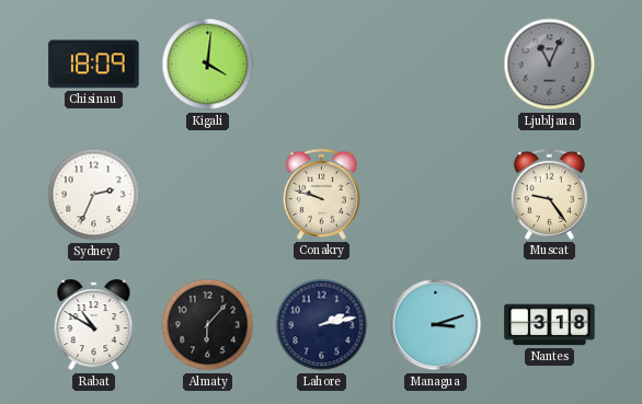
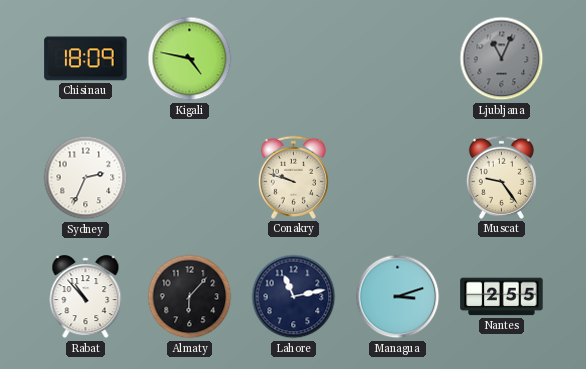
Kigali: 4:01 -> 4:47
Rabat: 10:50 -> 10:53
Lahore: 2:13 -> 11:13
Nantes: 3:18 -> 2:55
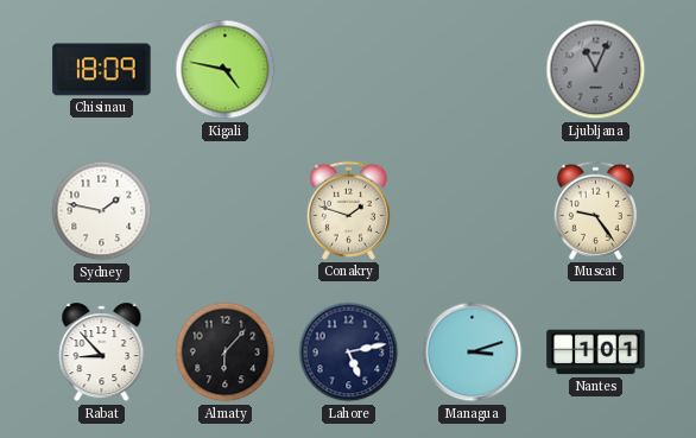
Sydney: 2:34 -> 1:47
Conakry: 9:48 -> 1:48
Rabat: 10:53 -> 8:53
Lahore: 11:13 -> 5:13
Nantes: 2:55 -> 1:01
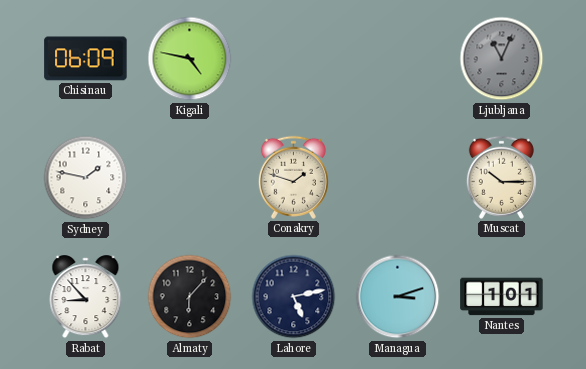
Chisinau: 18:09 -> 06:09
Muscat: 9:24 -> 10:15
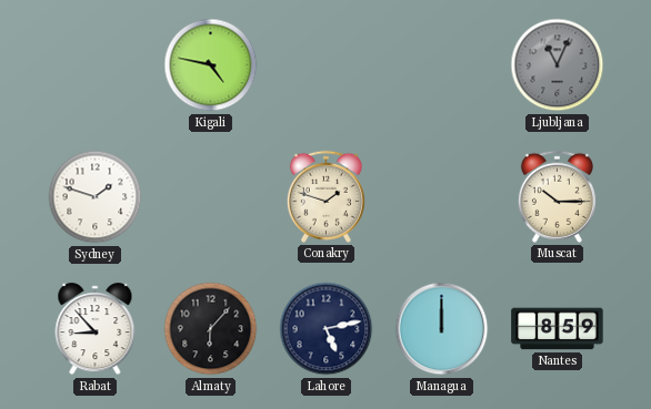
Chisinau: 06:09 -> none
Sydney: 1:47 -> 1:48
Managua: 3:12 -> 12:00
Nantes: 1:01 -> 8:59
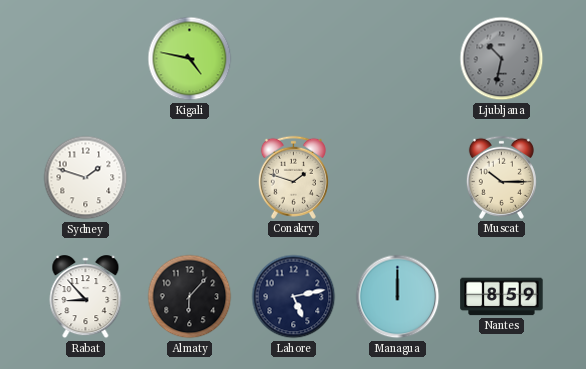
Ljubljana: 11:04 -> 10:32
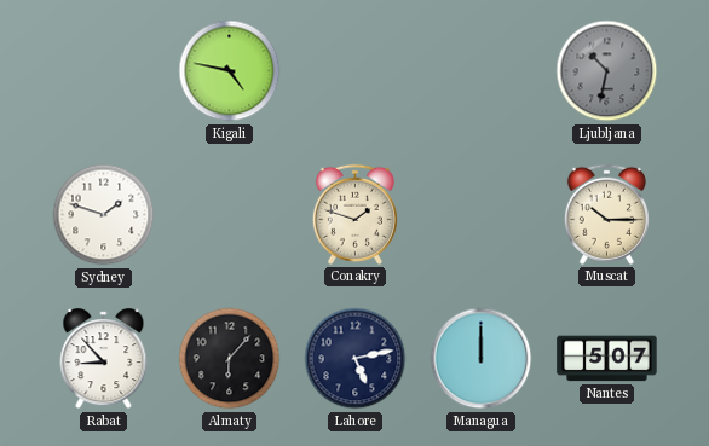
Nantes: 8:59 -> 5:07
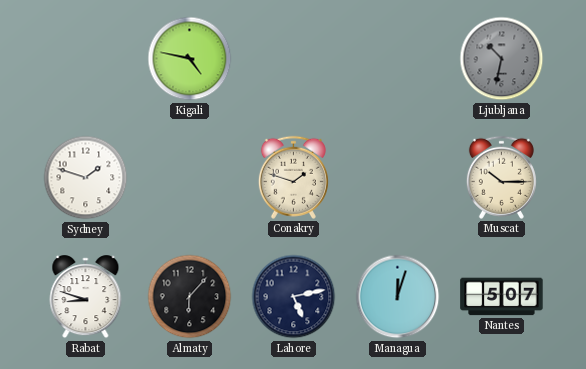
Rabat: 8:53 -> 8:48
Managua: 12:00 -> 12:03
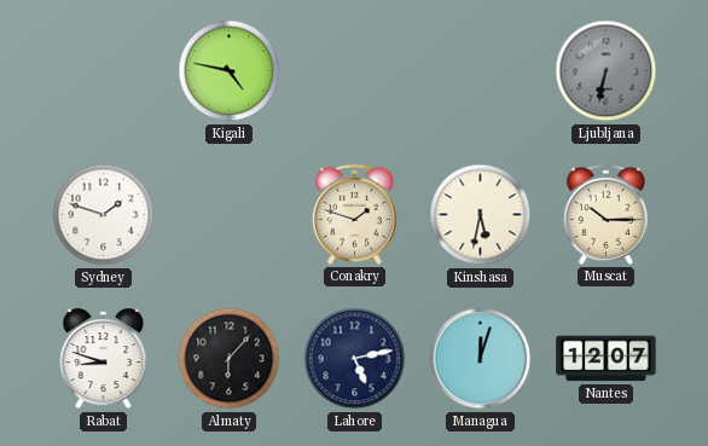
Ljubljana: 10:32 -> 6:32
Kinshasa: none -> 5:32
Nantes: 5:07 -> 12:07
